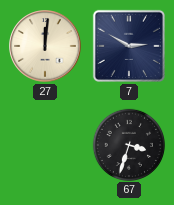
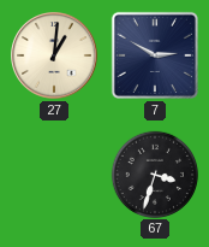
27: 12:01 -> 1:01
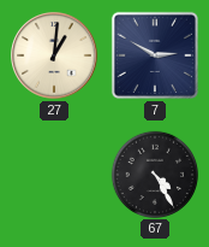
67: 3:33 -> 4:25
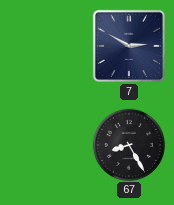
27: 1:01 -> none
67: 4:25 -> 8:25
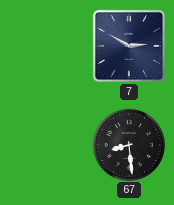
67: 8:25 -> 8:29
